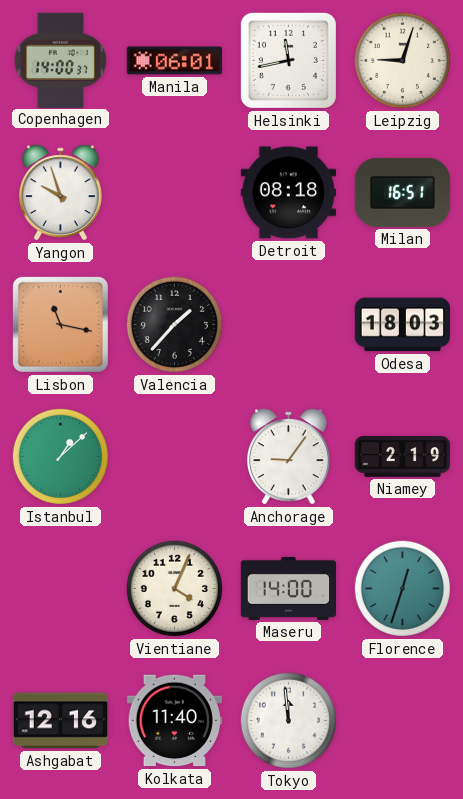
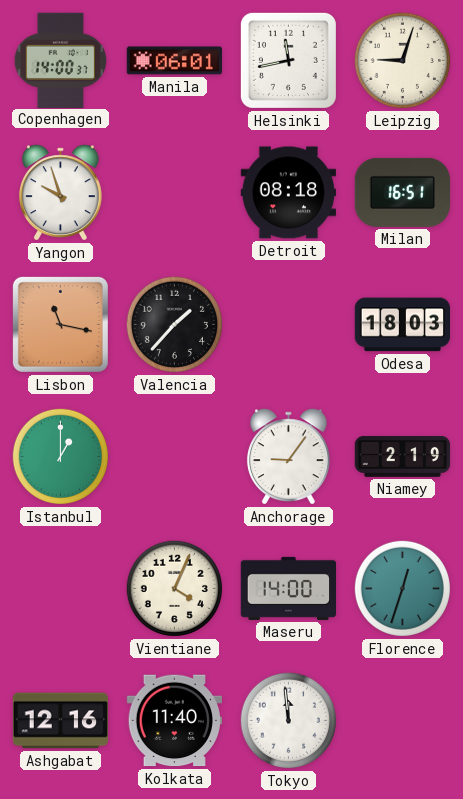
Istanbul: 1:08 -> 1:00
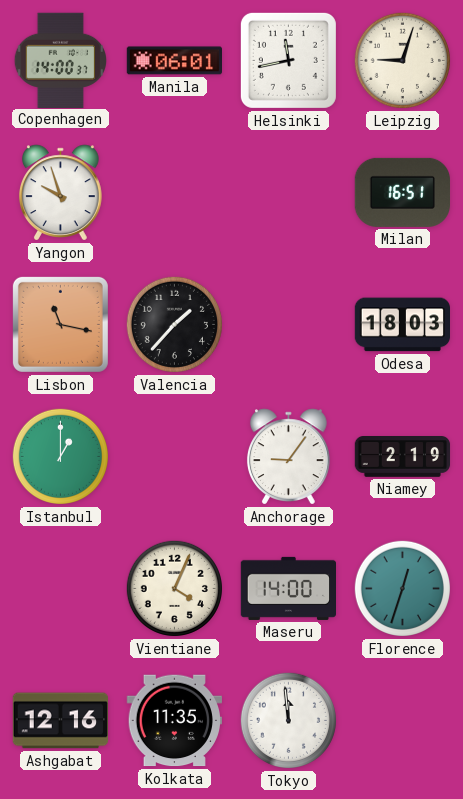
Detroit: 08:18 -> none
Kolkata: 11:40 -> 11:35
